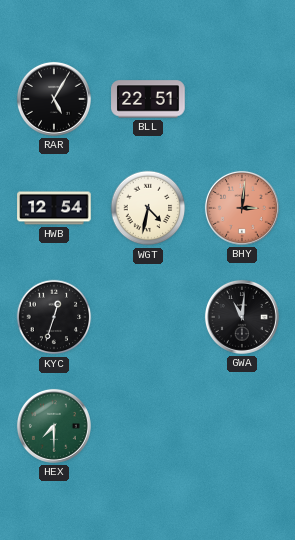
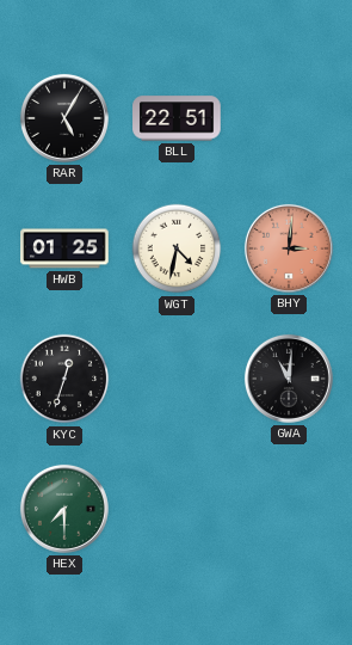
HWB: 12:54 -> 01:25
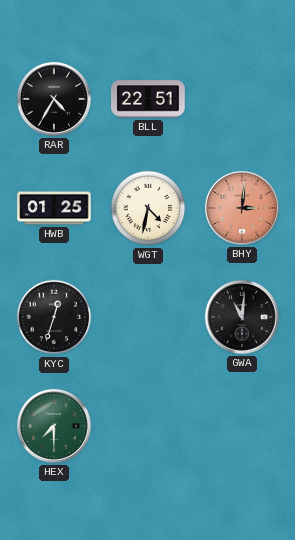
RAR: 5:05 -> 4:35
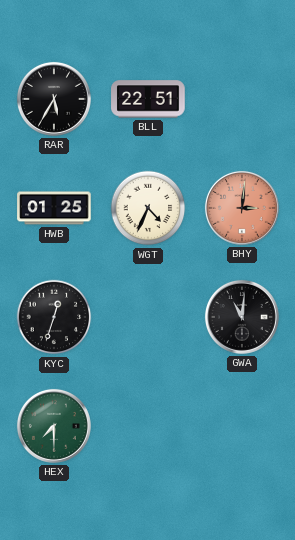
RAR: 4:35 -> 5:35
WGT: 4:32 -> 4:34
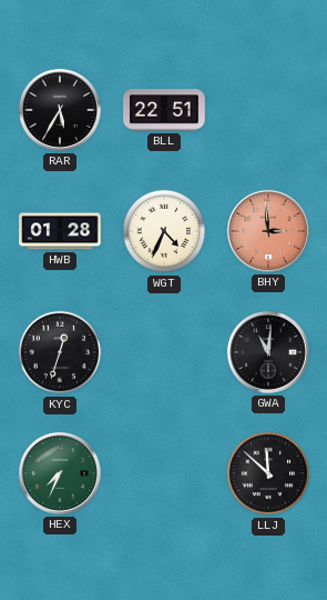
HWB: 01:25 -> 01:28
BHY: 3:01 -> 2:59
HEX: 7:30 -> 7:34
LLJ: none -> 11:52
